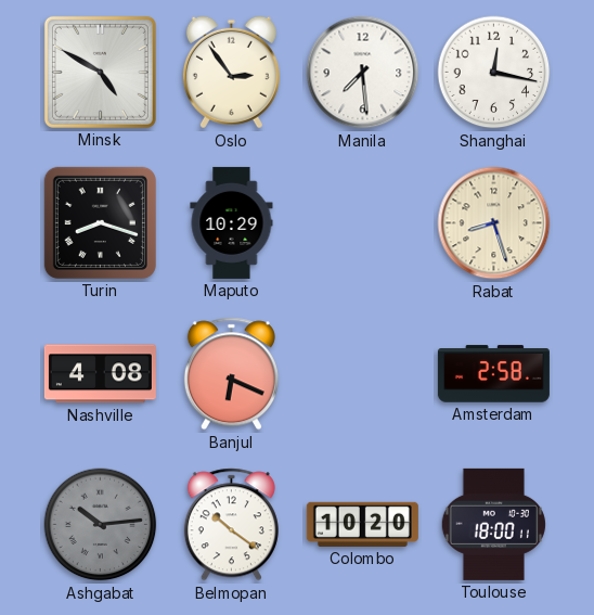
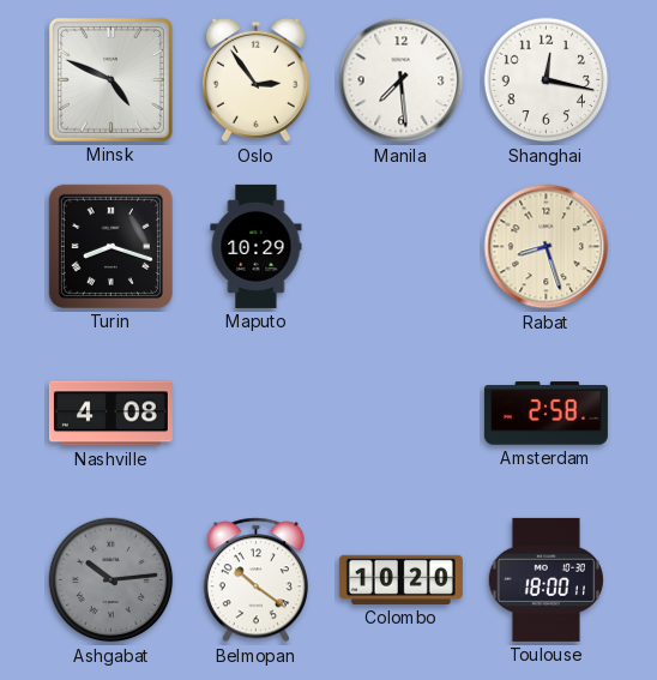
Minsk: 4:50 -> 4:49
Banjul: 6:19 -> none
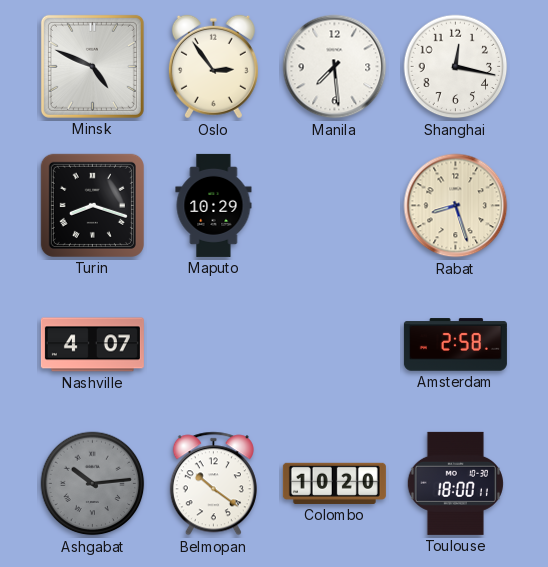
Nashville: 4:08 -> 4:07
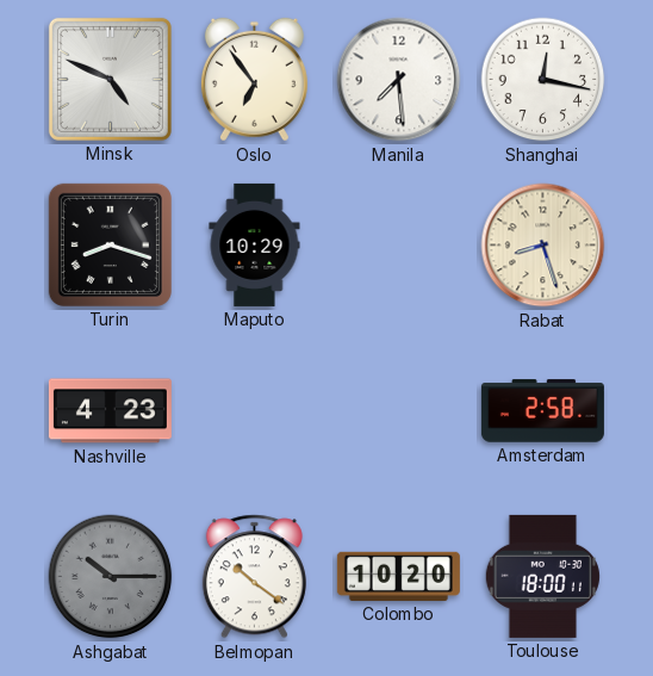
Oslo: 2:54 -> 6:54
Nashville: 4:07 -> 4:23
Ashgabat: 10:14 -> 10:15
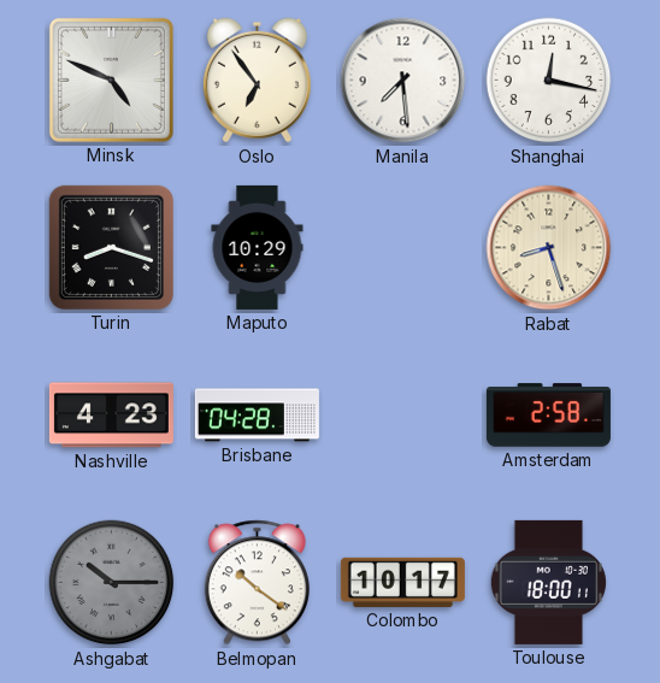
Brisbane: none -> 04:28
Colombo: 10:20 -> 10:17
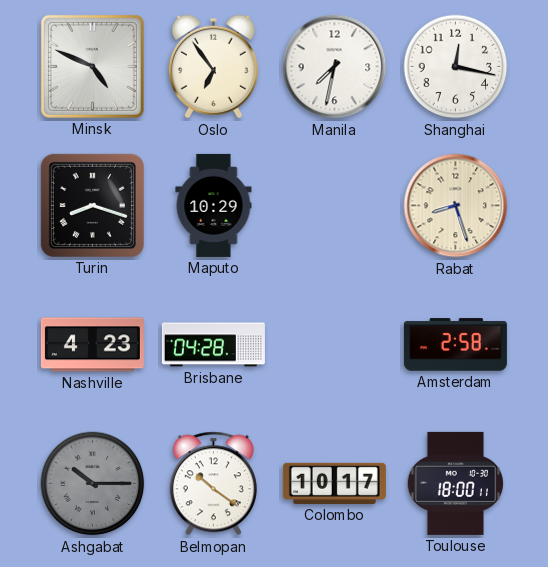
Manila: 7:29 -> 7:32
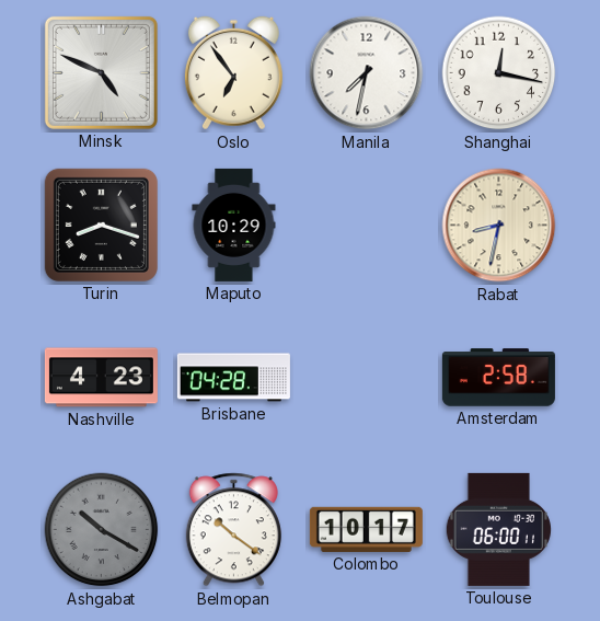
Rabat: 8:27 -> 8:32
Ashgabat: 10:15 -> 10:20
Toulouse: 18:00 -> 06:00
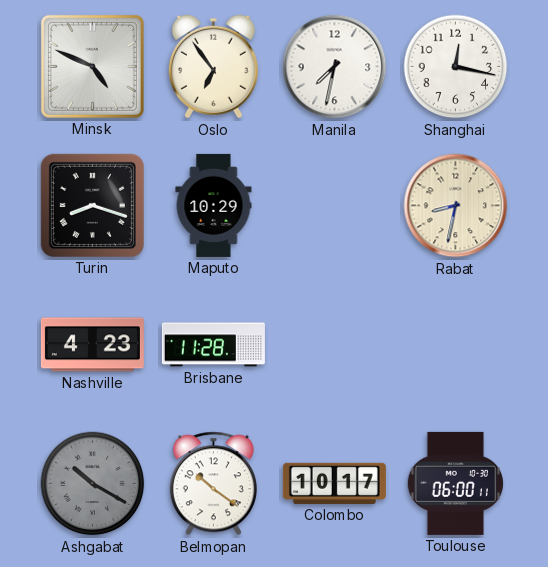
Brisbane: 04:28 -> 11:28
Amsterdam: 2:58 -> none
